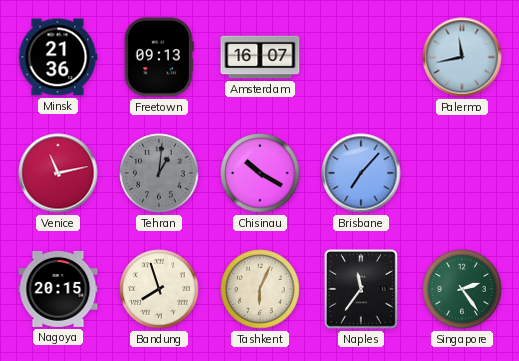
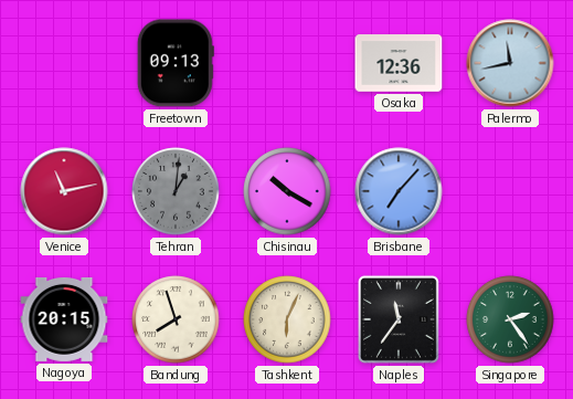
Minsk: 21:36 -> none
Amsterdam: 16:07 -> none
Osaka: none -> 12:36
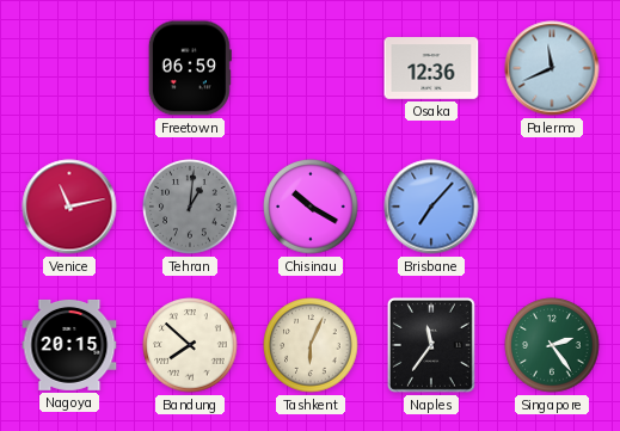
Freetown: 09:13 -> 06:59
Palermo: 11:43 -> 11:41
Bandung: 7:57 -> 7:52
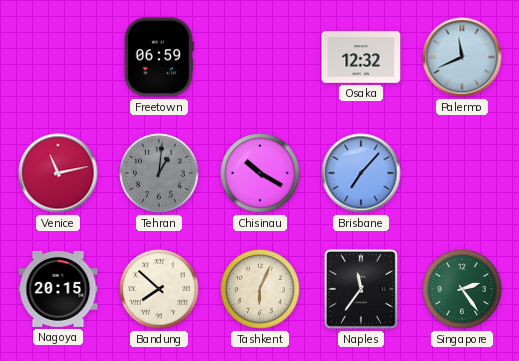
Osaka: 12:36 -> 12:32
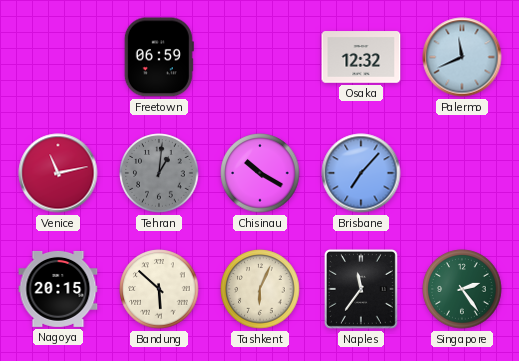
Bandung: 7:52 -> 5:52
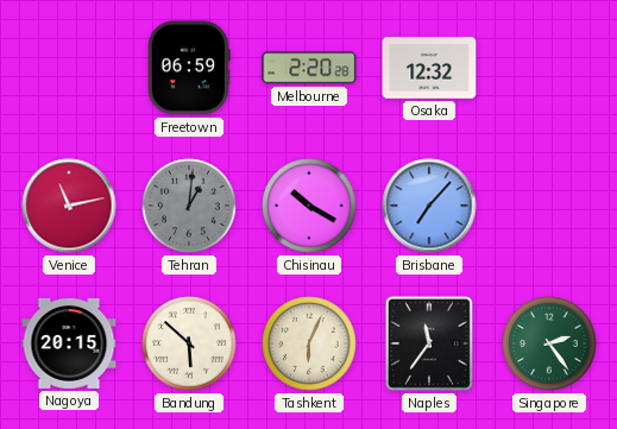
Melbourne: none -> 2:20
Palermo: 11:41 -> none
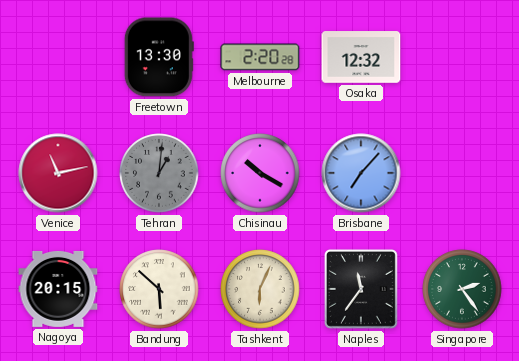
Freetown: 06:59 -> 13:30
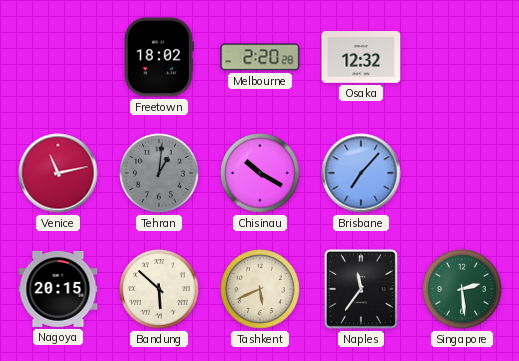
Freetown: 13:30 -> 18:02
Tashkent: 6:04 -> 5:41
Singapore: 2:24 -> 2:29
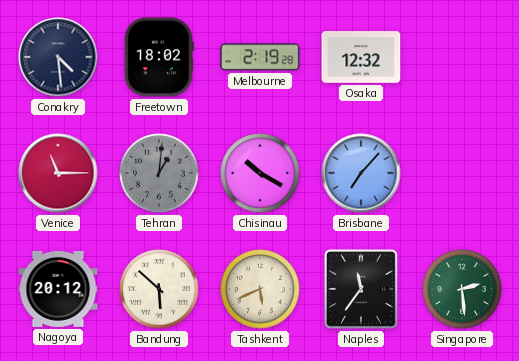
Conakry: none -> 4:29
Melbourne: 2:20 -> 2:19
Venice: 11:13 -> 11:15
Nagoya: 20:15 -> 20:12
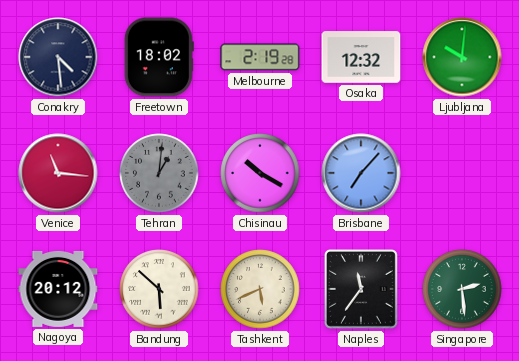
Ljubljana: none -> 10:01
Venice: 11:15 -> 11:16
